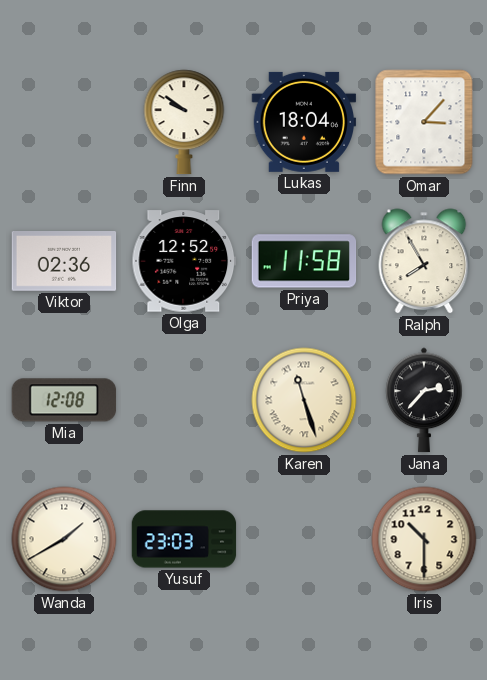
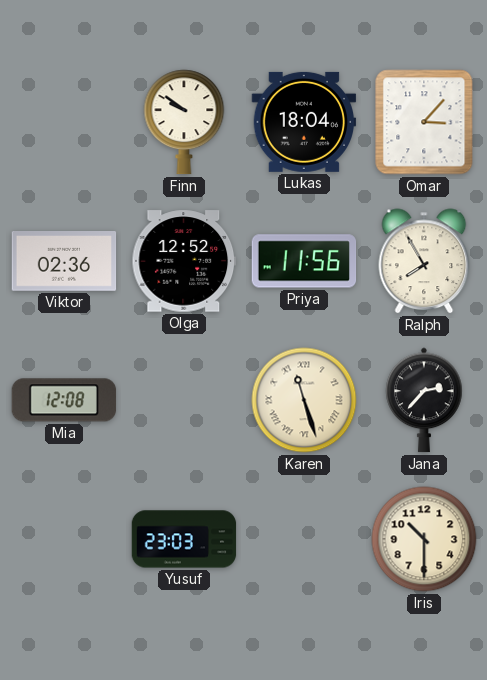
Priya: 11:58 -> 11:56
Wanda: 1:40 -> none
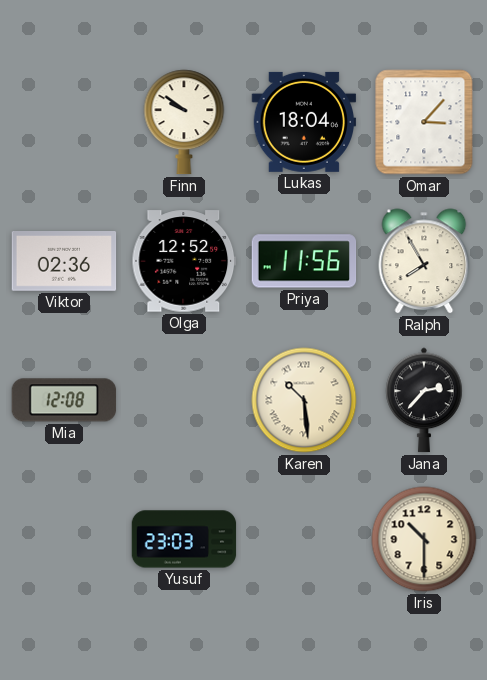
Karen: 11:27 -> 10:29
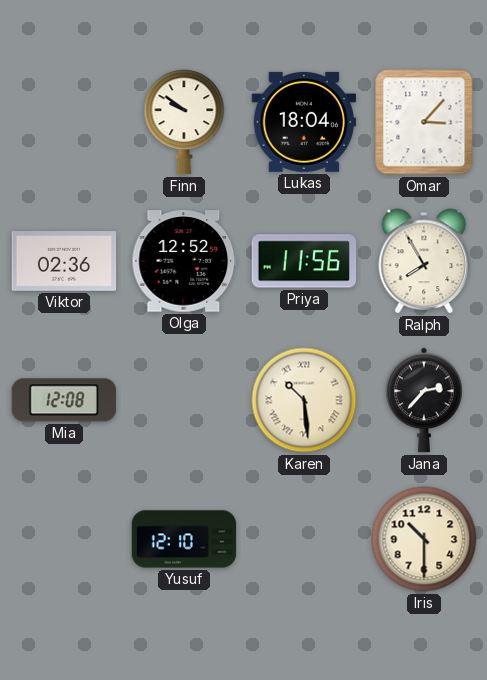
Yusuf: 23:03 -> 12:10
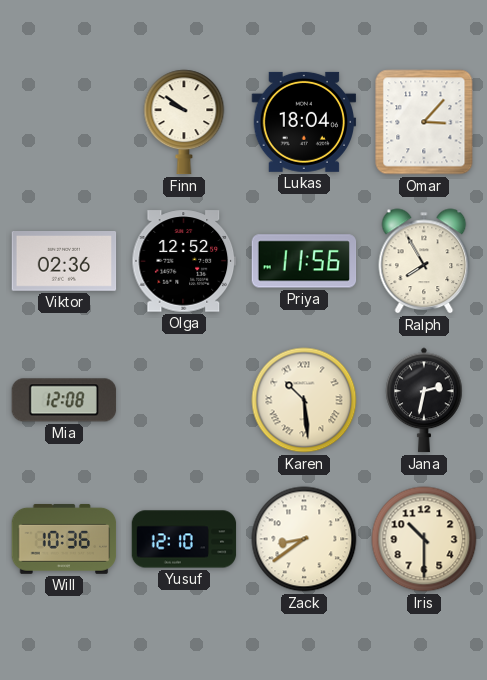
Jana: 2:37 -> 2:32
Will: none -> 10:36
Zack: none -> 8:39
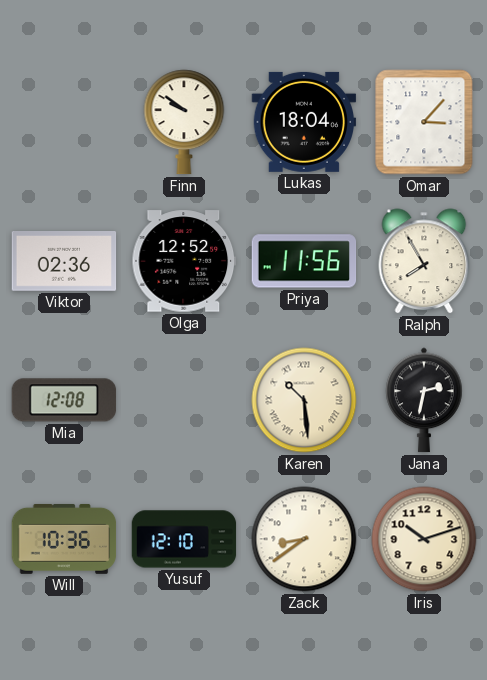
Iris: 10:30 -> 10:12
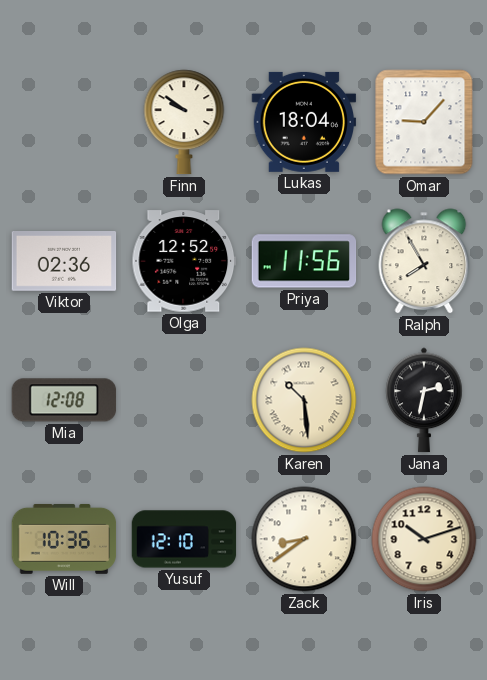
Omar: 3:07 -> 9:07
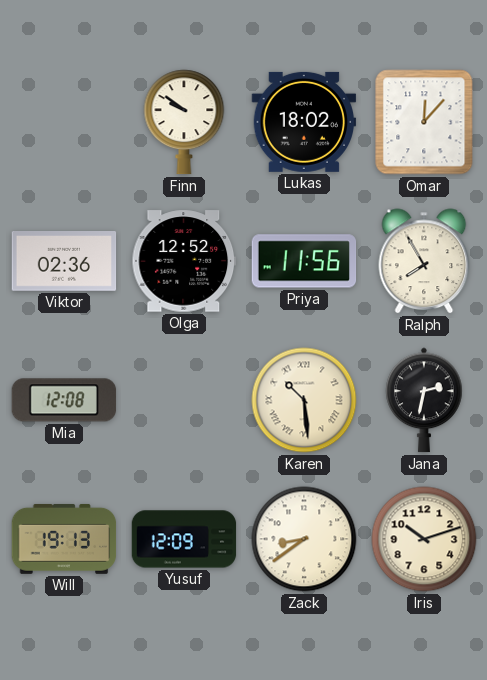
Lukas: 18:04 -> 18:02
Omar: 9:07 -> 12:07
Will: 10:36 -> 19:13
Yusuf: 12:10 -> 12:09
